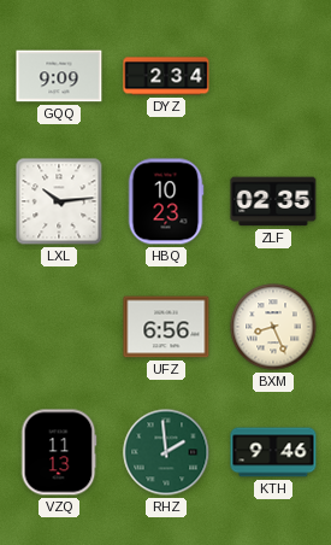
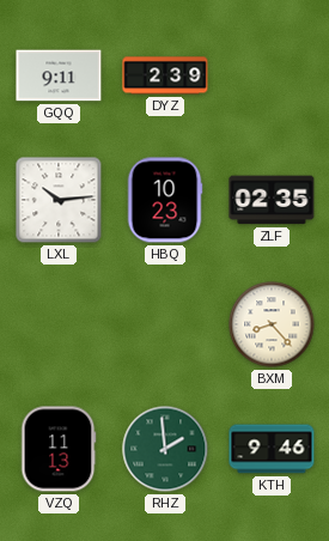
GQQ: 9:09 -> 9:11
DYZ: 2:34 -> 2:39
UFZ: 6:56 -> none
BXM: 8:26 -> 8:23
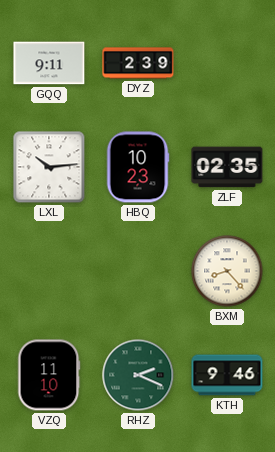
VZQ: 11:13 -> 11:10
RHZ: 1:59 -> 2:19
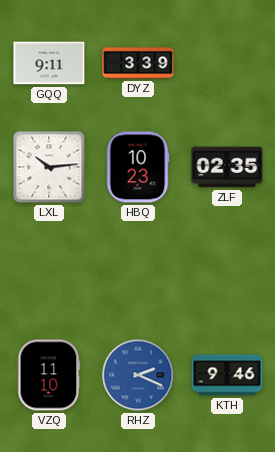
DYZ: 2:39 -> 3:39
BXM: 8:23 -> none
RHZ dial: green -> blue
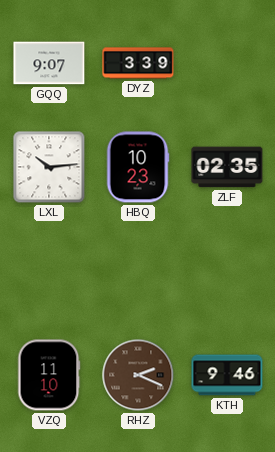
GQQ: 9:11 -> 9:07
RHZ dial: blue -> brown
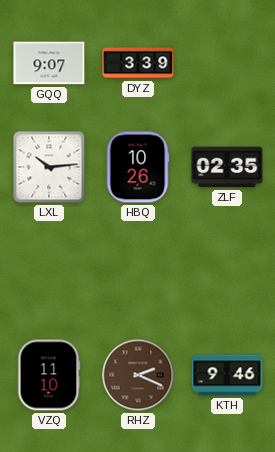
HBQ: 10:23 -> 10:26
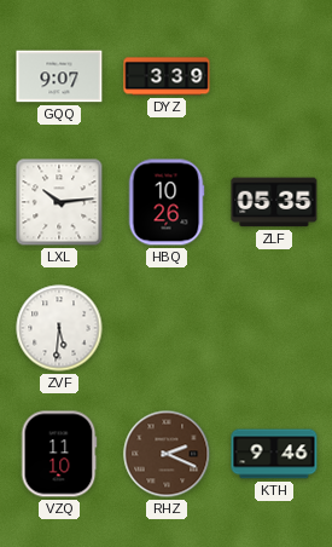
ZLF: 02:35 -> 05:35
ZVF: none -> 5:31
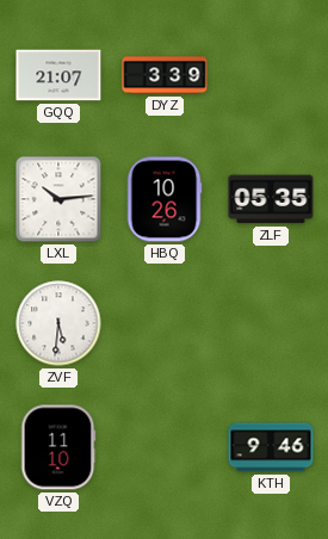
GQQ: 9:07 -> 21:07
RHZ: 2:19 -> none
